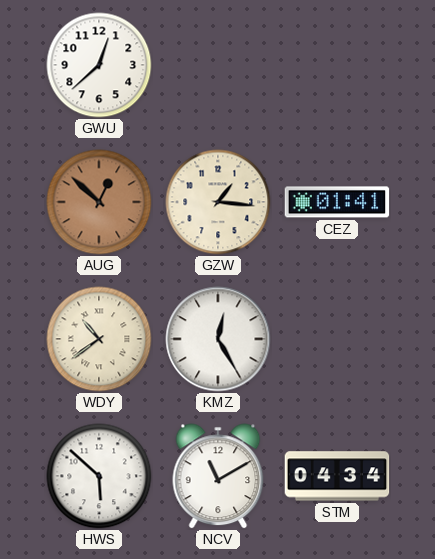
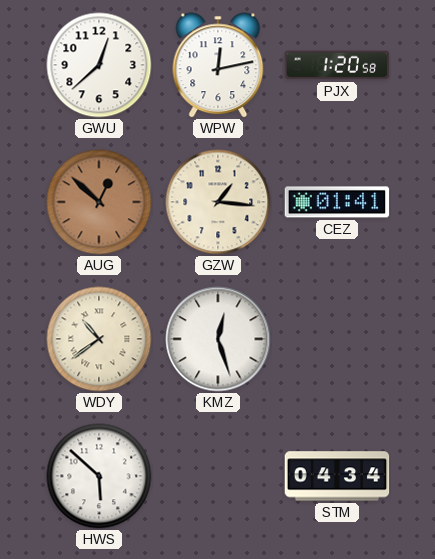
WPW: none -> 12:13
PJX: none -> 1:20
KMZ: 12:25 -> 12:27
NCV: 11:10 -> none
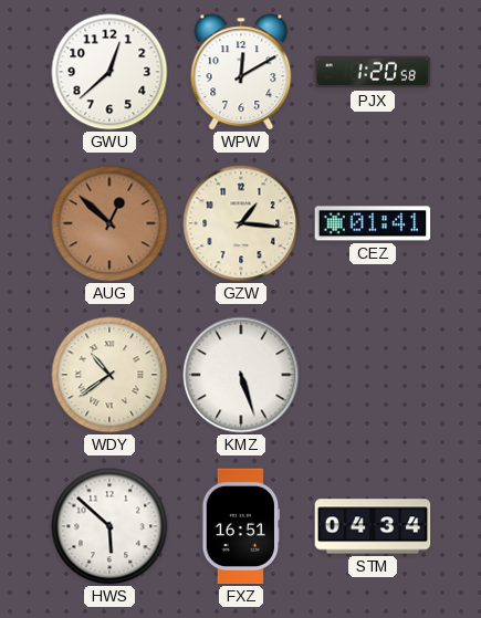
WPW: 12:13 -> 12:10
KMZ: 12:27 -> 5:27
FXZ: none -> 16:51
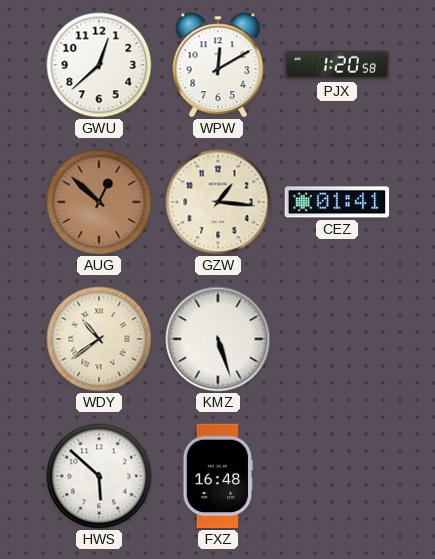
FXZ: 16:51 -> 16:48
STM: 04:34 -> none
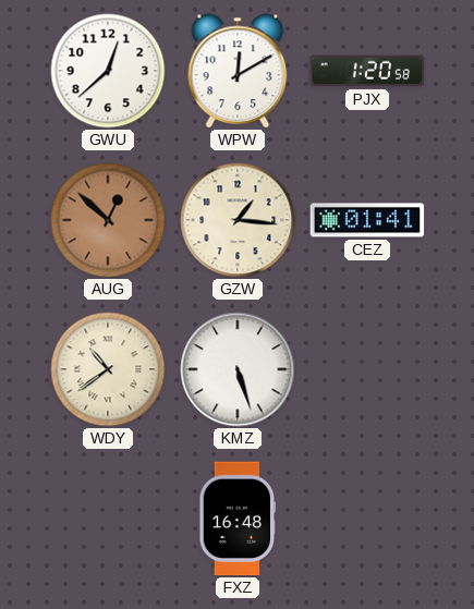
HWS: 5:52 -> none
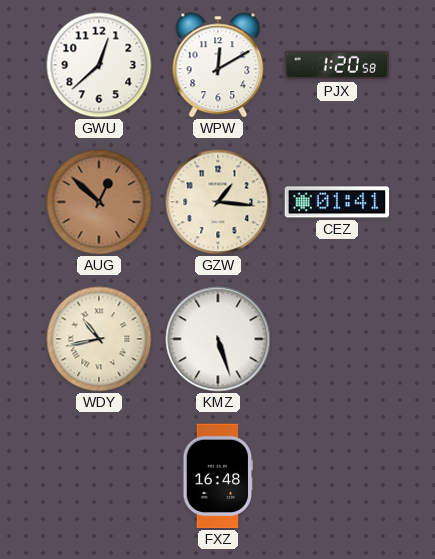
WDY: 10:39 -> 10:43
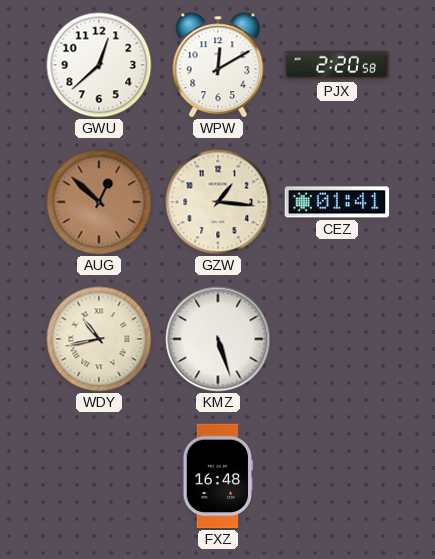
PJX: 1:20 -> 2:20
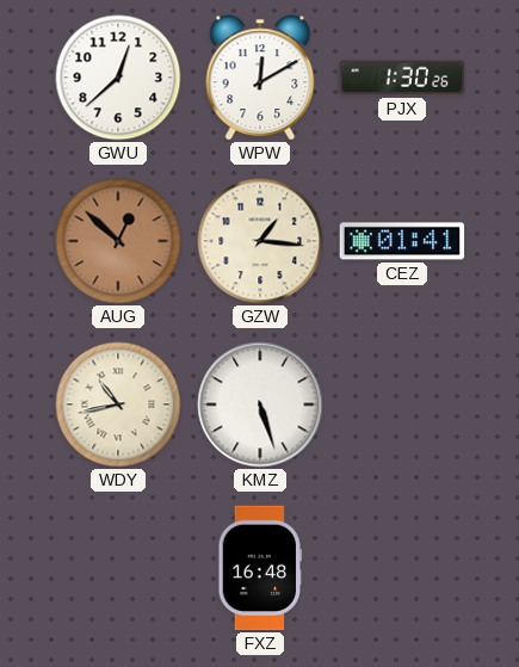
PJX: 2:20 -> 1:30
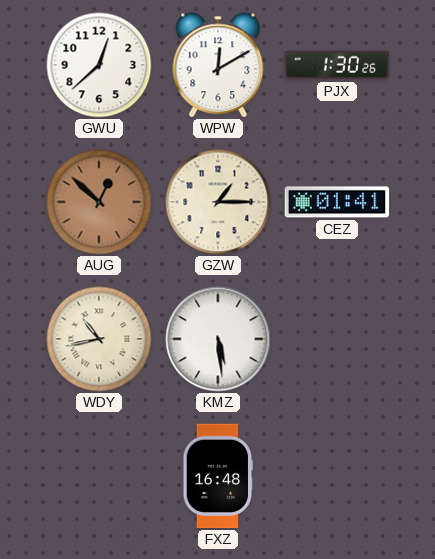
GZW: 1:16 -> 1:15
KMZ: 5:27 -> 5:29
